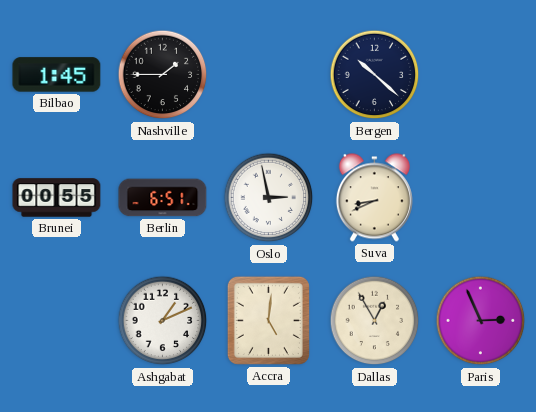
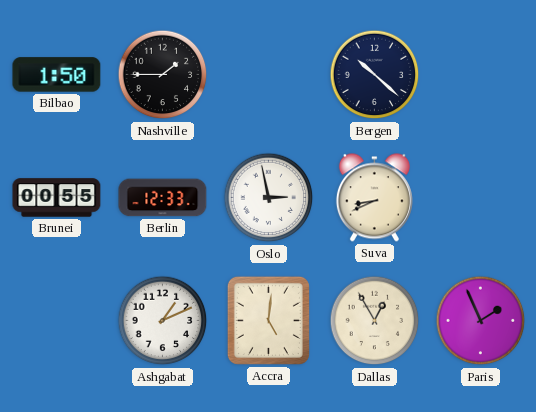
Bilbao: 1:45 -> 1:50
Berlin: 6:51 -> 12:33
Paris: 2:56 -> 1:56
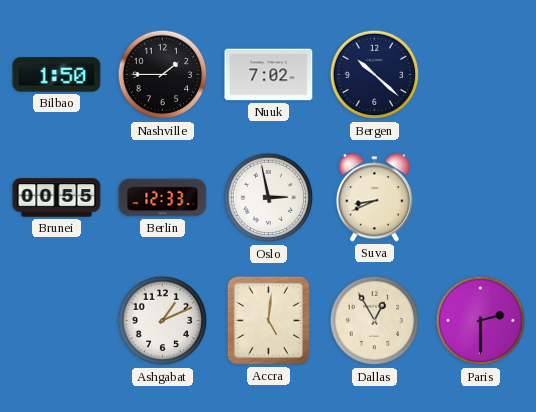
Nuuk: none -> 7:02
Paris: 1:56 -> 2:30
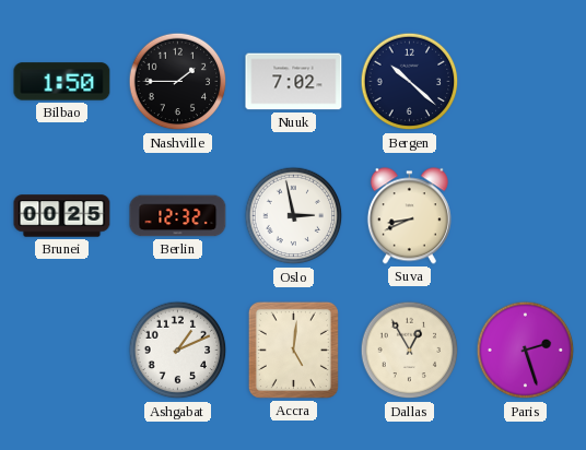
Brunei: 00:55 -> 00:25
Berlin: 12:33 -> 12:32
Paris: 2:30 -> 2:27
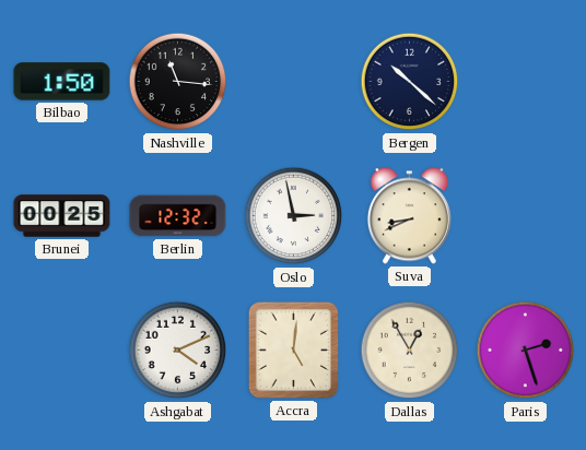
Nashville: 1:45 -> 11:16
Nuuk: 7:02 -> none
Ashgabat: 1:11 -> 4:11
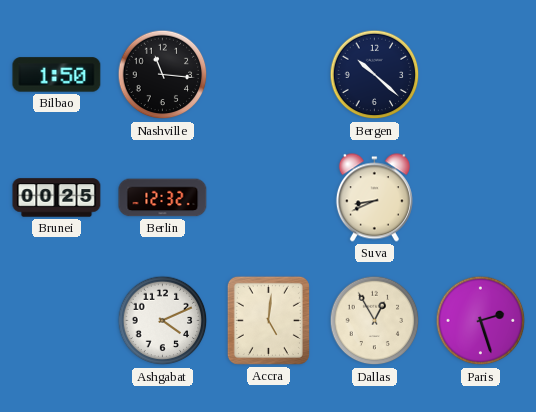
Oslo: 2:58 -> none
